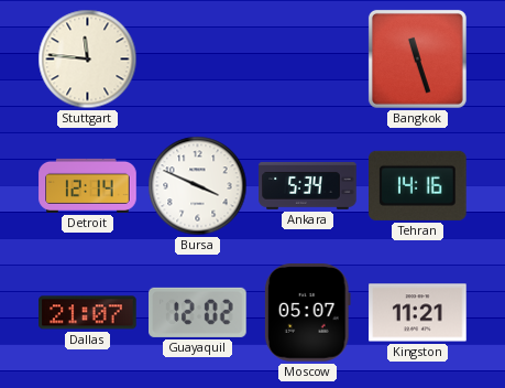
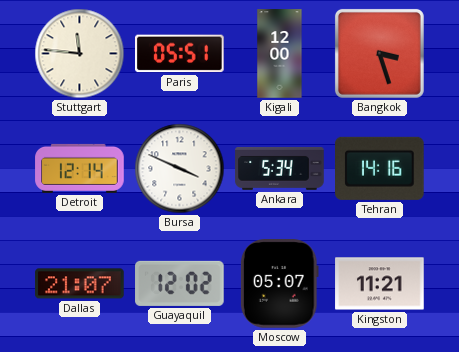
Paris: none -> 05:51
Kigali: none -> 12:00
Bangkok: 11:27 -> 3:27
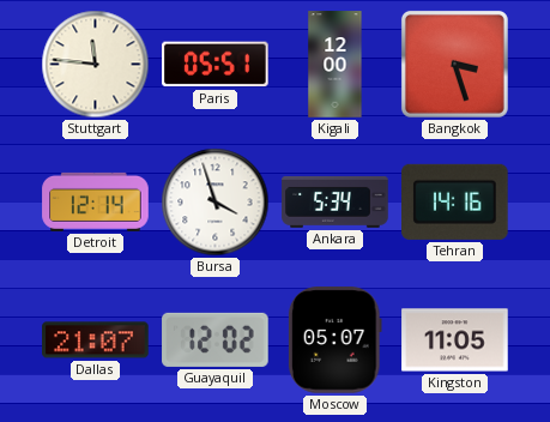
Bursa: 3:49 -> 3:57
Kingston: 11:21 -> 11:05
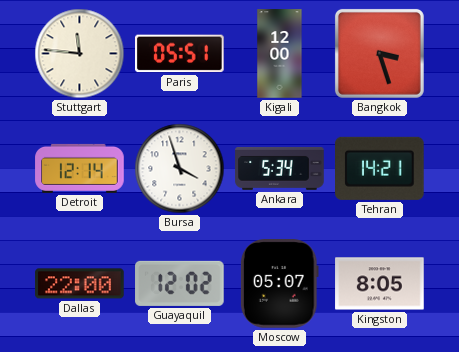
Tehran: 14:16 -> 14:21
Dallas: 21:07 -> 22:00
Kingston: 11:05 -> 8:05
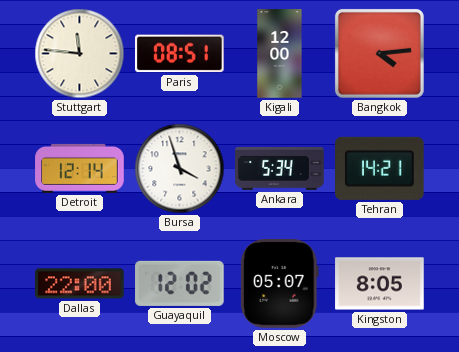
Paris: 05:51 -> 08:51
Bangkok: 3:27 -> 4:14
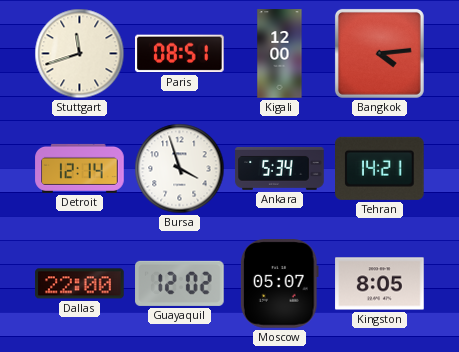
Stuttgart: 11:46 -> 11:42
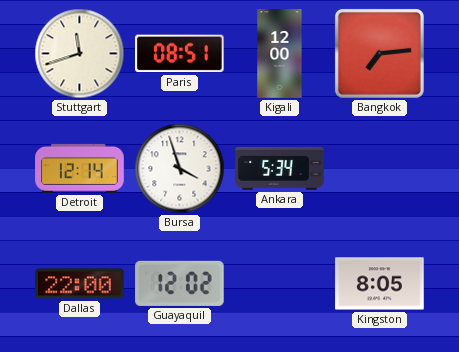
Bangkok: 4:14 -> 7:14
Tehran: 14:21 -> none
Moscow: 05:07 -> none
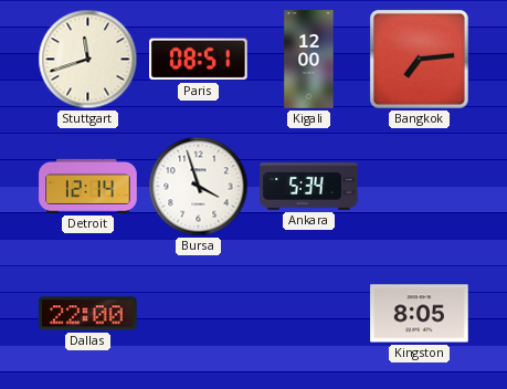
Guayaquil: 12:02 -> none
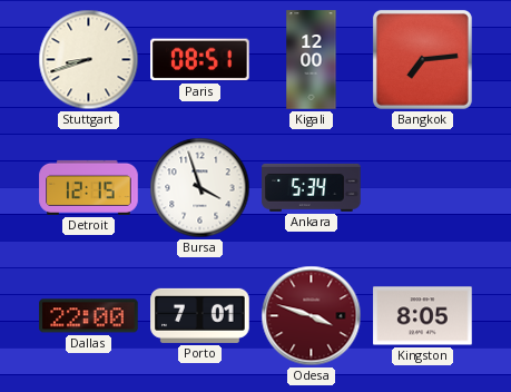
Stuttgart: 11:42 -> 8:42
Detroit: 12:14 -> 12:15
Porto: none -> 7:01
Odesa: none -> 3:48
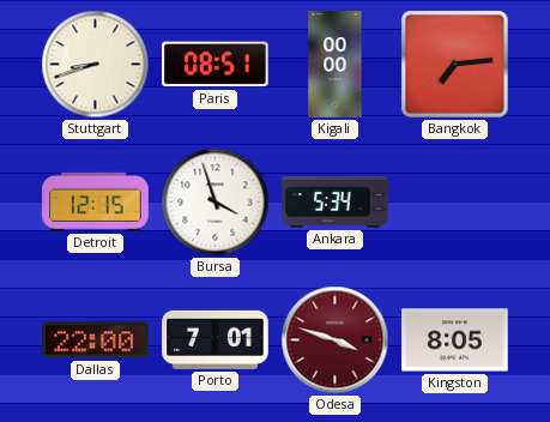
Kigali: 12:00 -> 00:00
